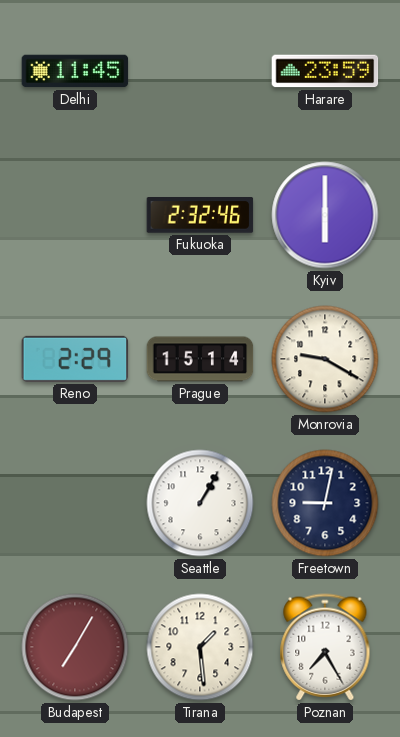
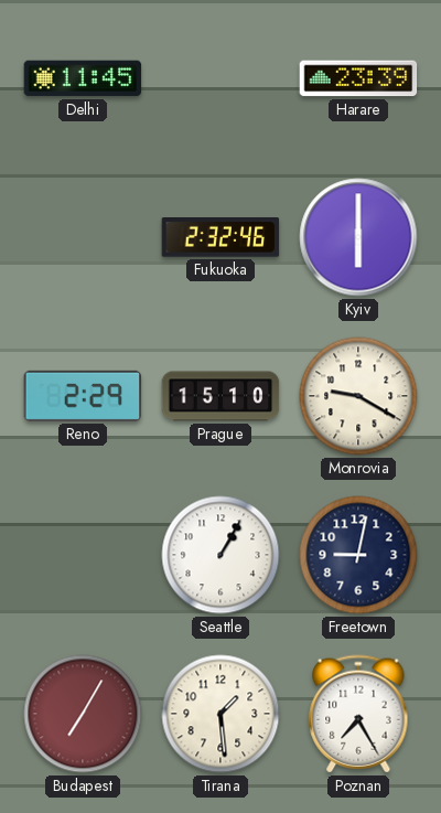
Harare: 23:59 -> 23:39
Prague: 15:14 -> 15:10
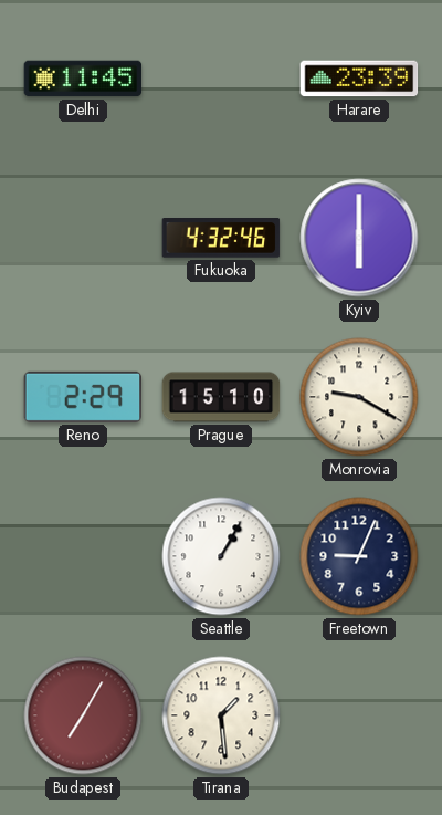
Fukuoka: 2:32 -> 4:32
Freetown: 9:02 -> 9:04
Poznan: 7:25 -> none
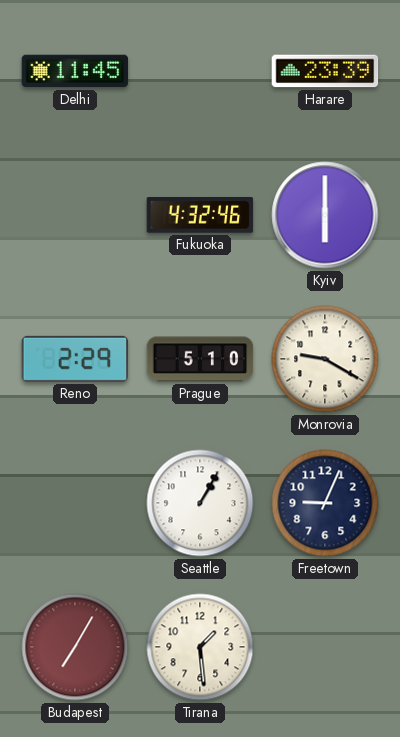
Prague: 15:10 -> 5:10
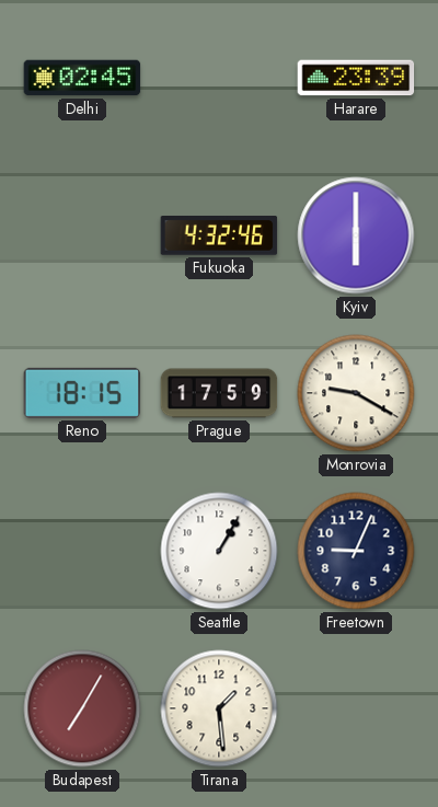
Delhi: 11:45 -> 02:45
Reno: 2:29 -> 18:15
Prague: 5:10 -> 17:59
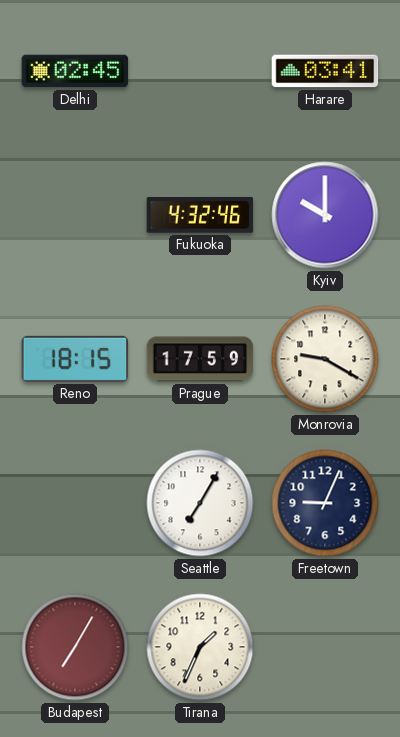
Harare: 23:39 -> 03:41
Kyiv: 6:00 -> 10:00
Seattle: 1:05 -> 7:05
Tirana: 1:29 -> 1:34
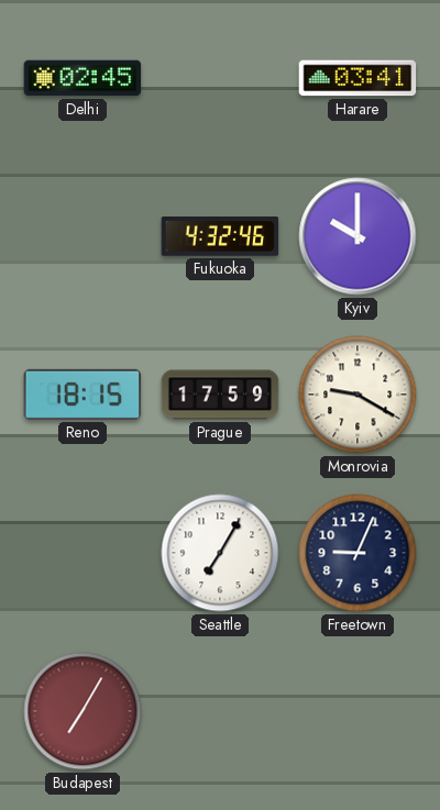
Tirana: 1:34 -> none
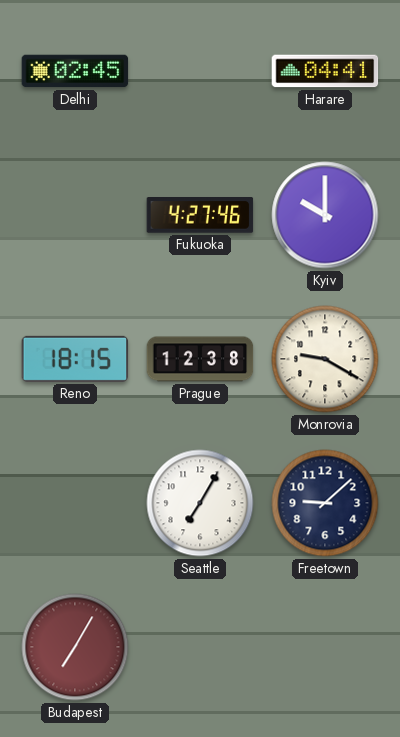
Harare: 03:41 -> 04:41
Fukuoka: 4:32 -> 4:27
Prague: 17:59 -> 12:38
Freetown: 9:04 -> 9:08
